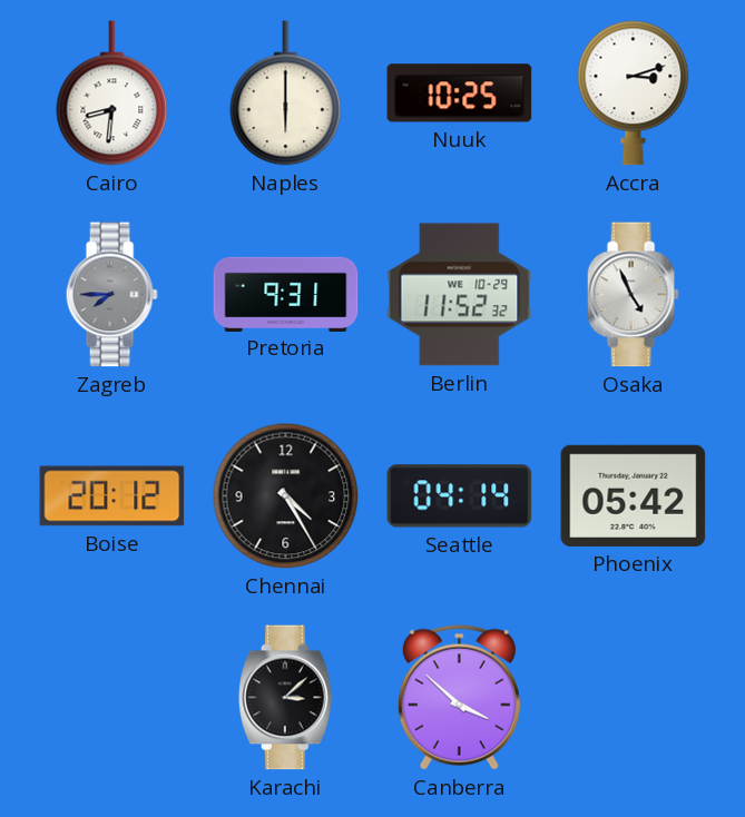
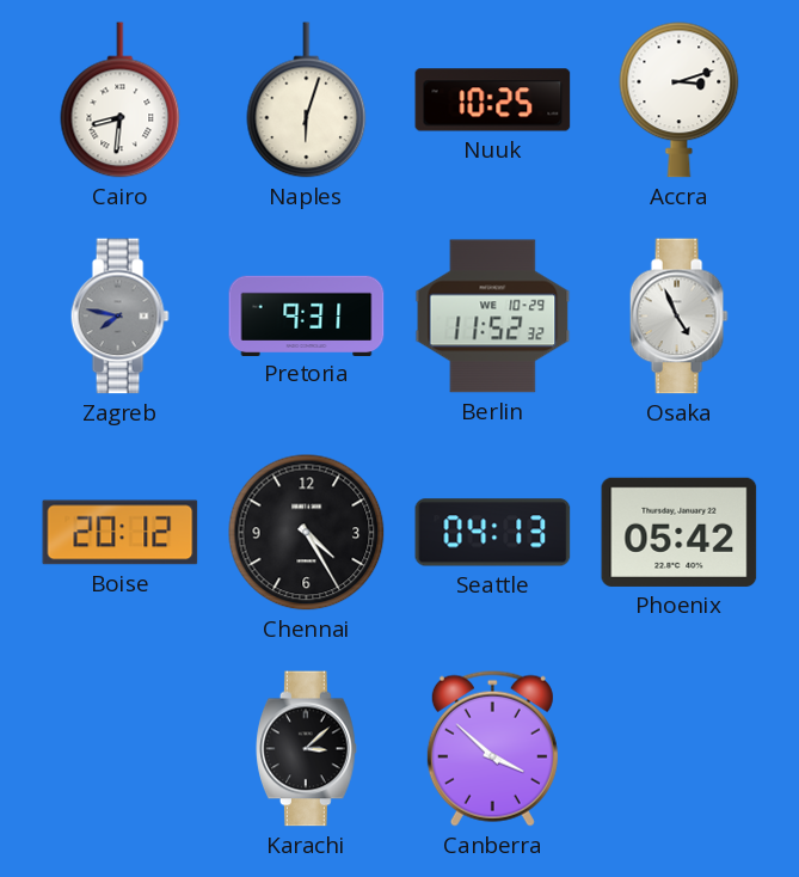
Naples: 6:00 -> 6:03
Zagreb: 7:45 -> 7:47
Seattle: 04:14 -> 04:13
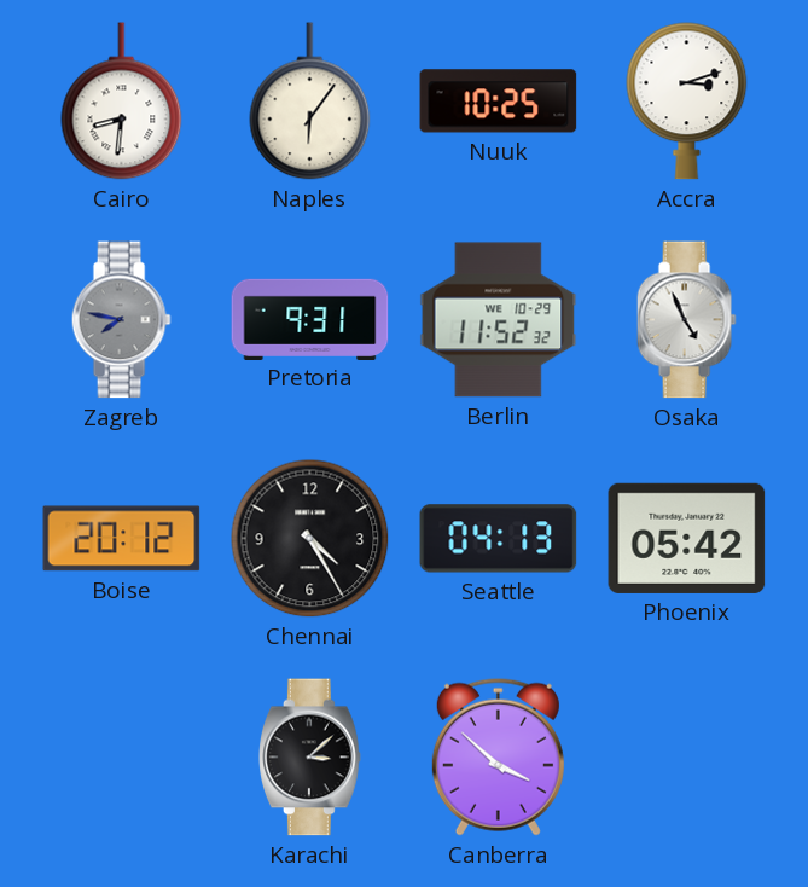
Naples: 6:03 -> 6:06
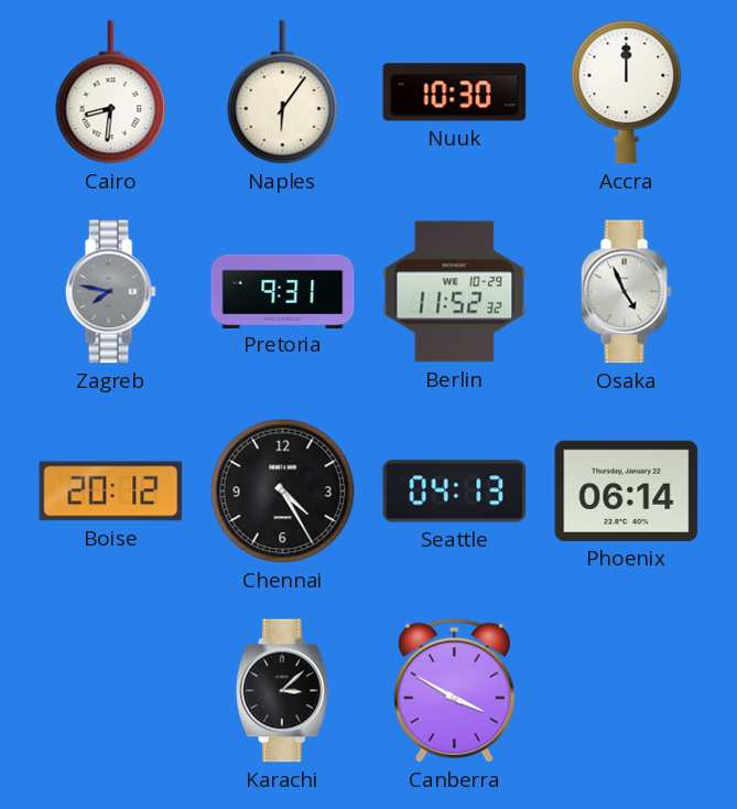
Nuuk: 10:25 -> 10:30
Accra: 3:12 -> 12:00
Phoenix: 05:42 -> 06:14
Canberra: 3:52 -> 3:50
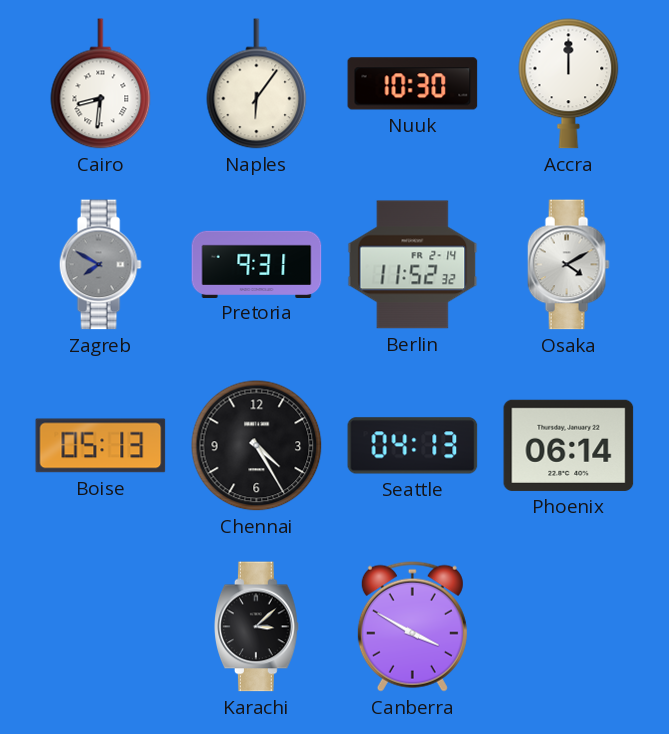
Zagreb: 7:47 -> 7:50
Berlin date: WE 10-29 -> FR 2-14
Osaka: 4:56 -> 4:10
Boise: 20:12 -> 05:13
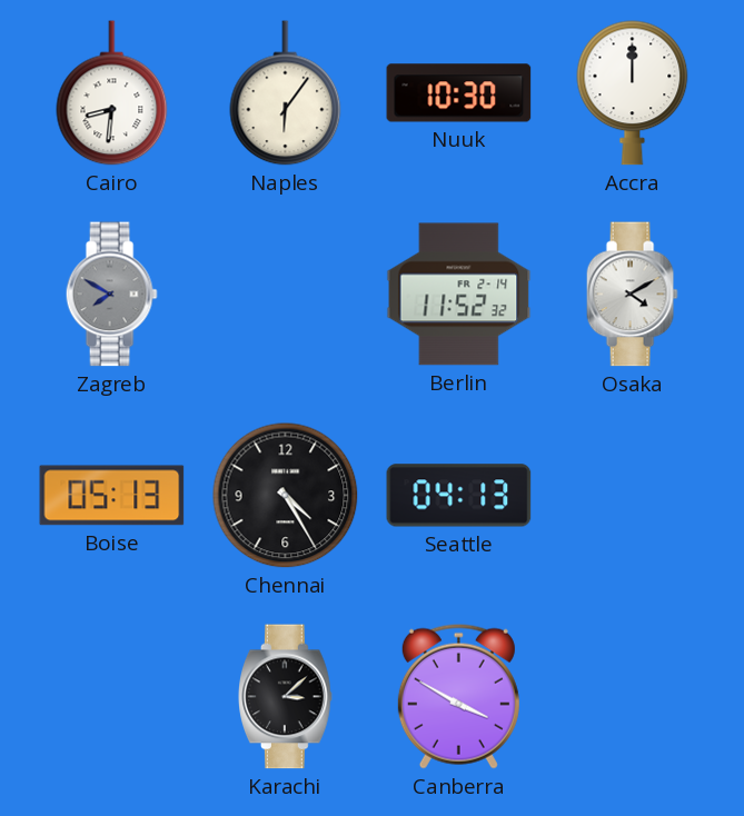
Pretoria: 9:31 -> none
Phoenix: 06:14 -> none
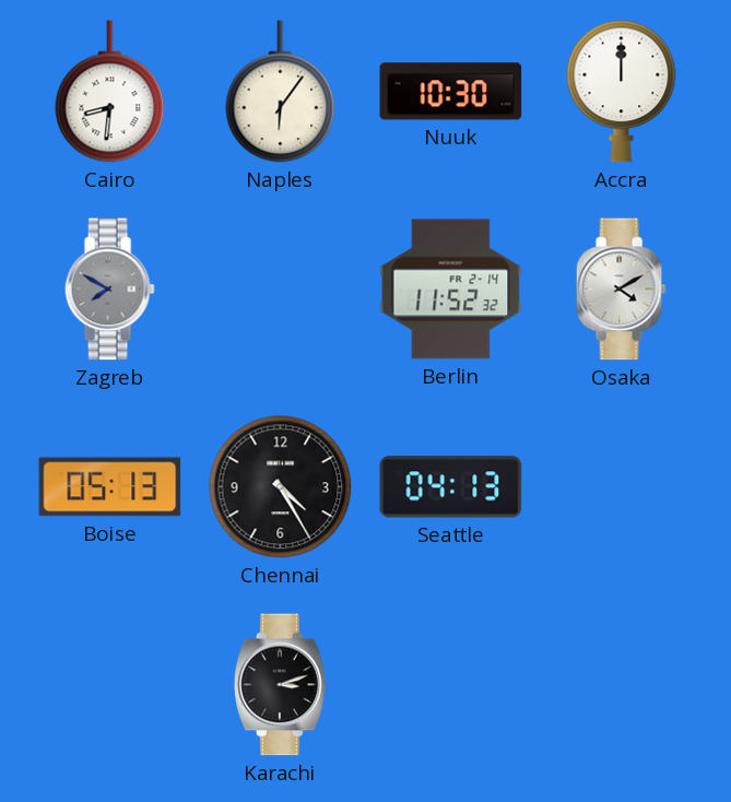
Karachi: 3:08 -> 3:12
Canberra: 3:50 -> none
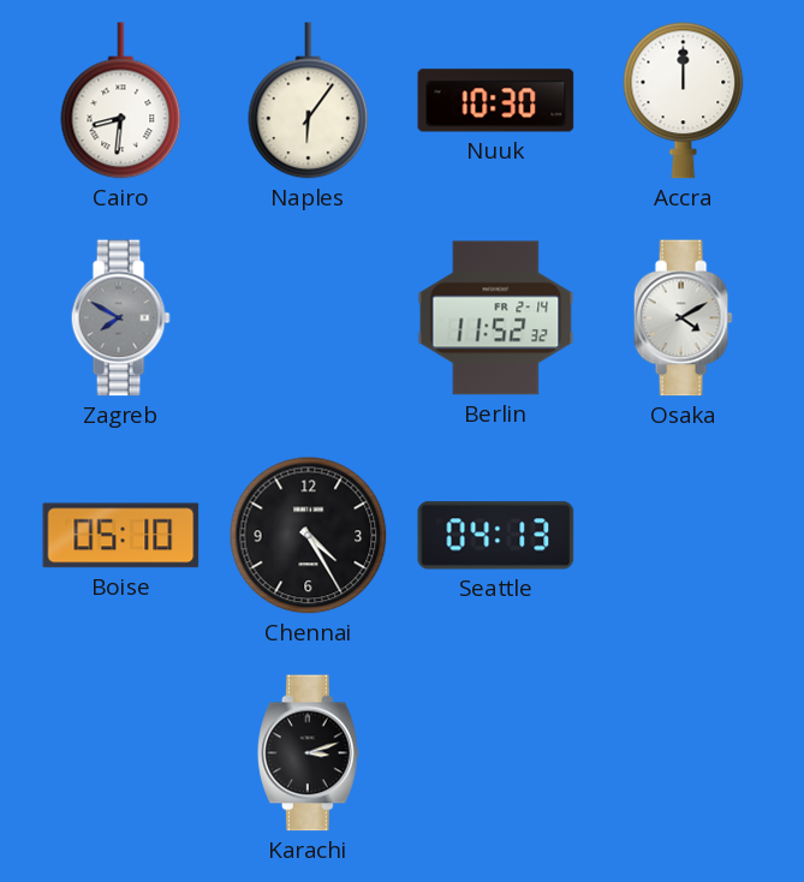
Boise: 05:13 -> 05:10
